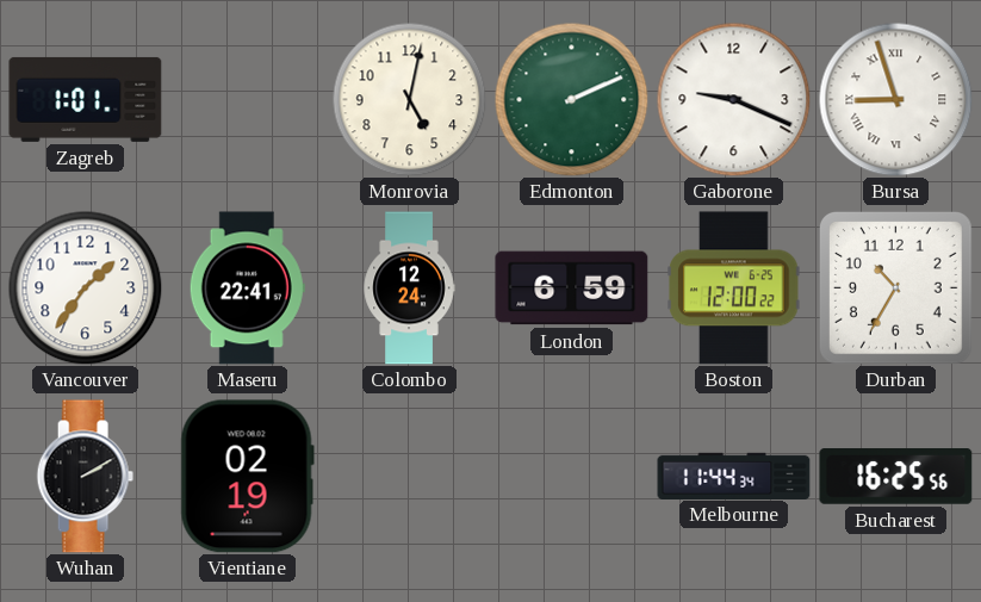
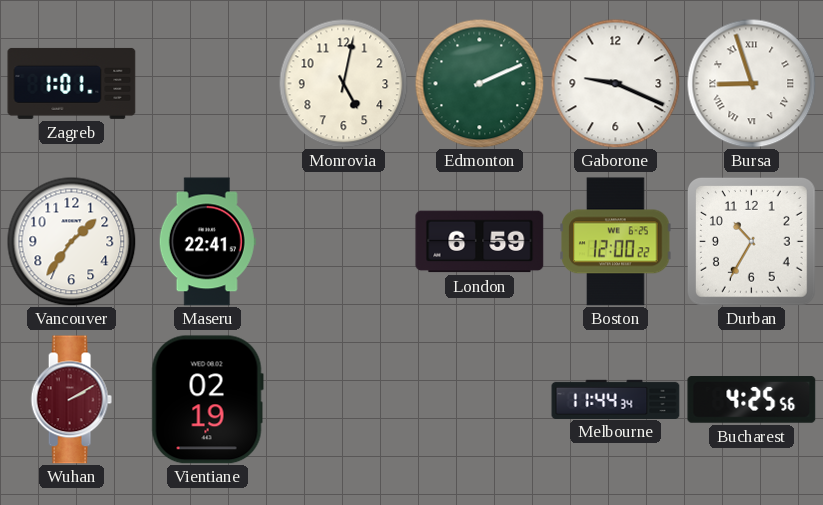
Colombo: 12:24 -> none
Wuhan dial: black -> burgundy
Bucharest: 16:25 -> 4:25
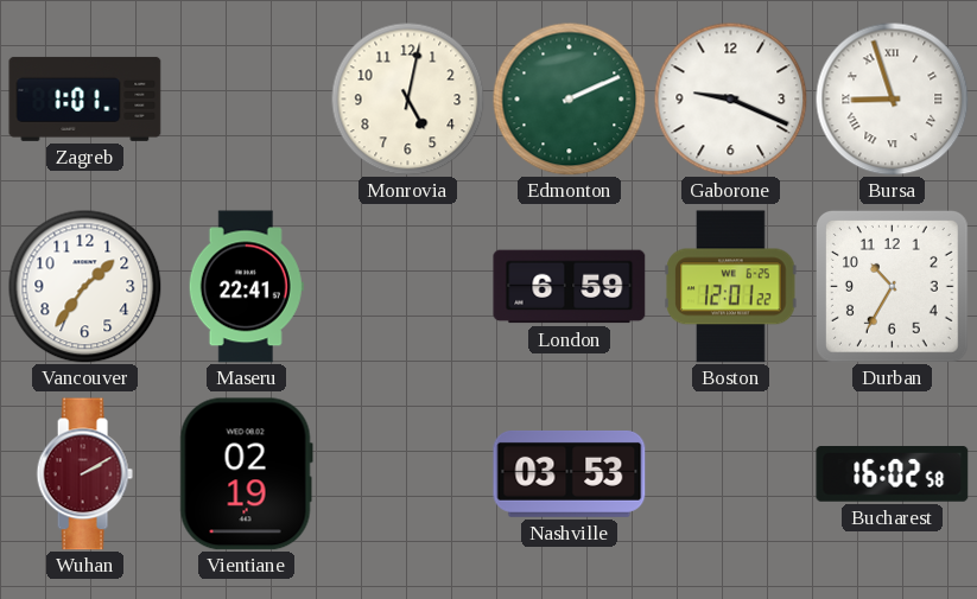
Boston: 12:00 -> 12:01
Nashville: none -> 03:53
Melbourne: 11:44 -> none
Bucharest: 4:25 -> 16:02
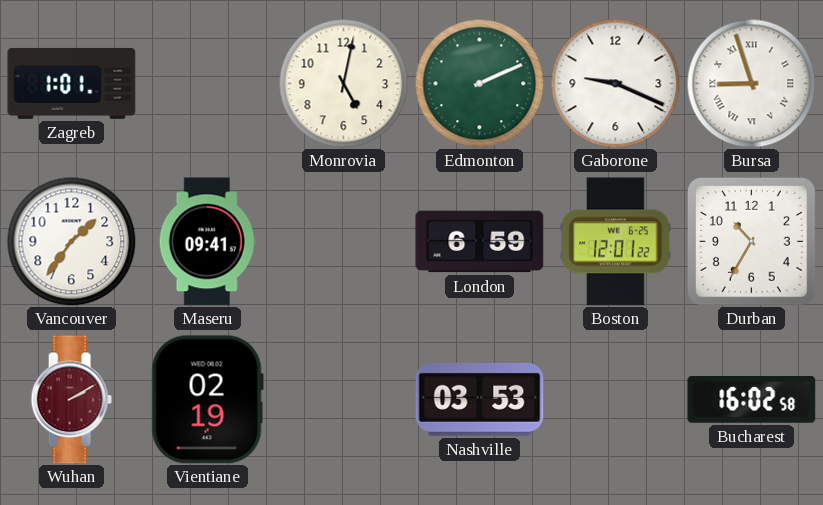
Maseru: 22:41 -> 09:41
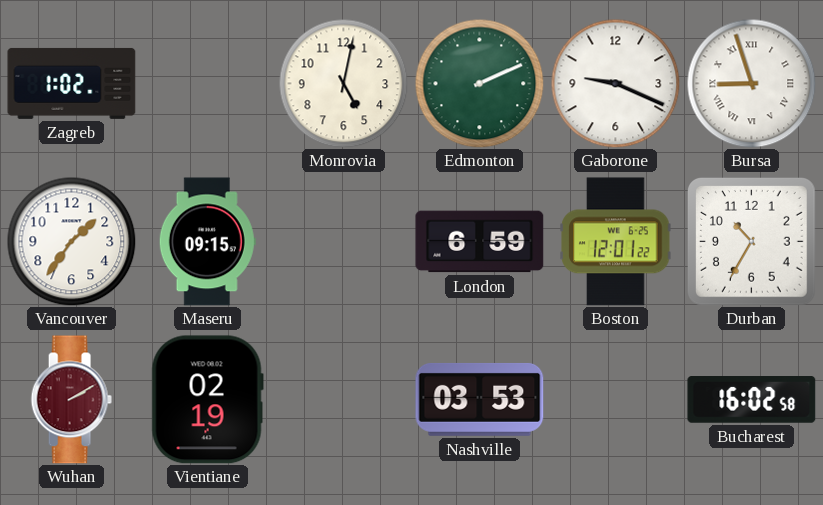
Zagreb: 1:01 -> 1:02
Maseru: 09:41 -> 09:15
